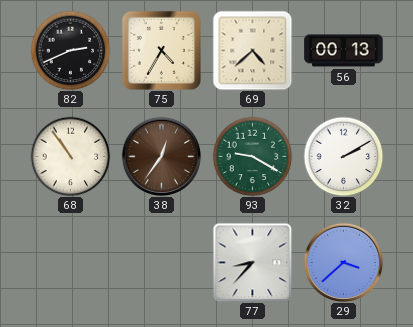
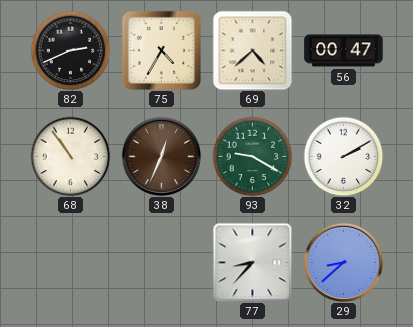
56: 00:13 -> 00:47
38: 12:36 -> 12:34
29: 3:38 -> 8:38
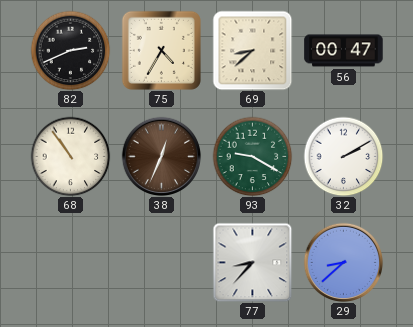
69: 4:38 -> 8:38
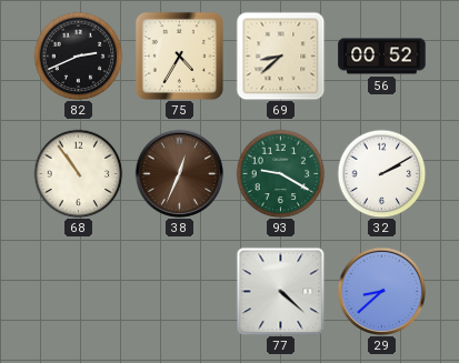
56: 00:47 -> 00:52
77: 8:37 -> 4:22
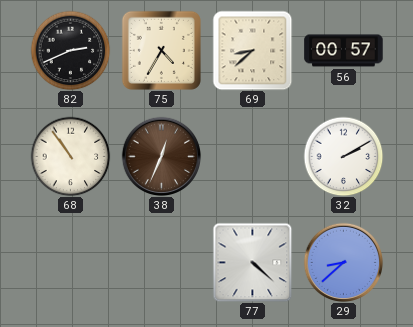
56: 00:52 -> 00:57
93: 9:20 -> none
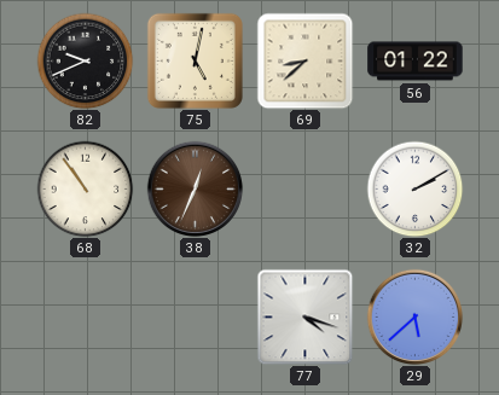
82: 2:41 -> 9:41
75: 4:35 -> 5:02
56: 00:57 -> 01:22
77: 4:22 -> 4:18
29: 8:38 -> 5:38
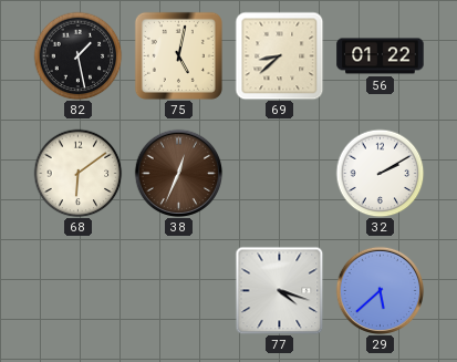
82: 9:41 -> 1:28
68: 10:54 -> 6:09
